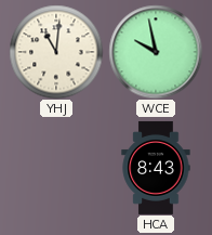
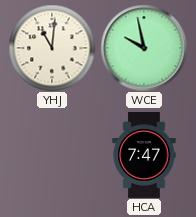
HCA: 8:43 -> 7:47
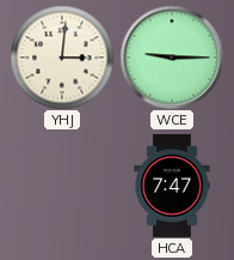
YHJ: 11:01 -> 3:01
WCE: 9:58 -> 9:15
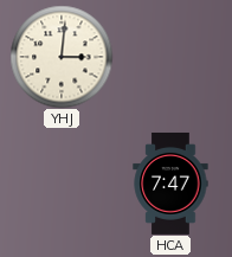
WCE: 9:15 -> none
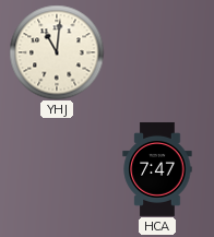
YHJ: 3:01 -> 11:01
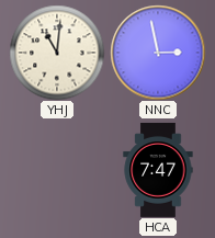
NNC: none -> 2:58
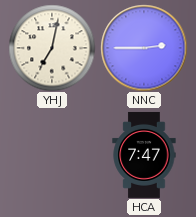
YHJ: 11:01 -> 7:02
NNC: 2:58 -> 2:45
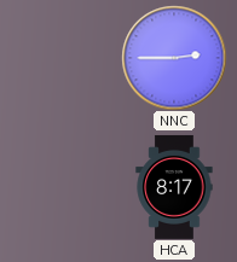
YHJ: 7:02 -> none
HCA: 7:47 -> 8:17
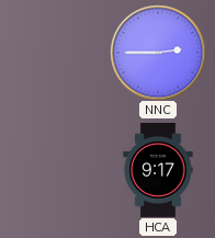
HCA: 8:17 -> 9:17
